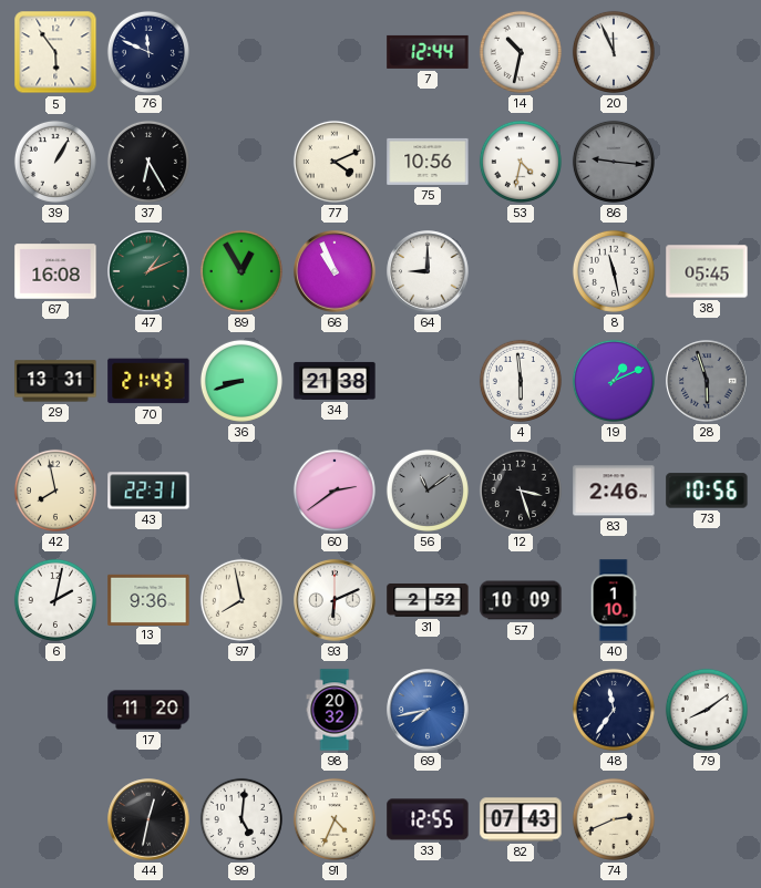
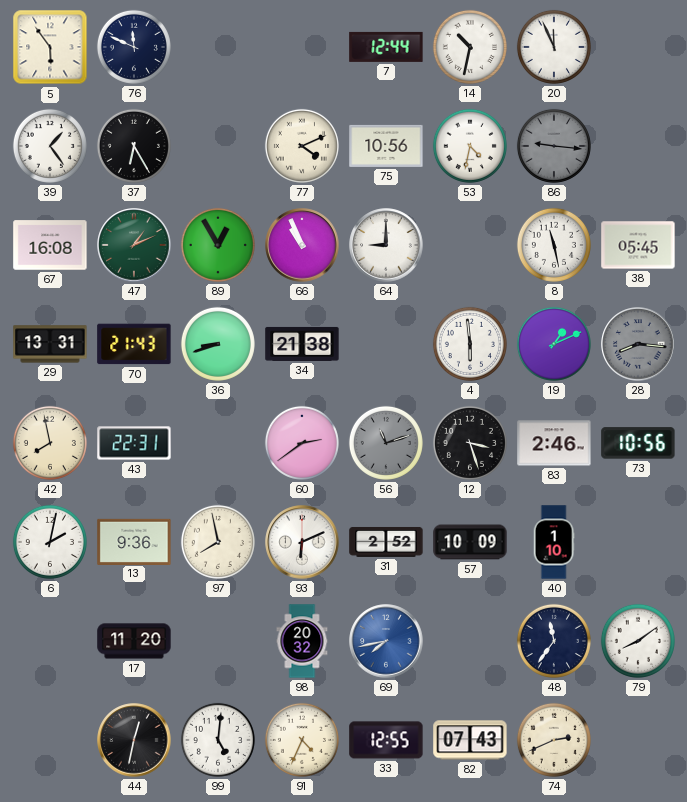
39: 1:05 -> 1:24
28: 5:57 -> 8:16
56: 11:09 -> 11:12
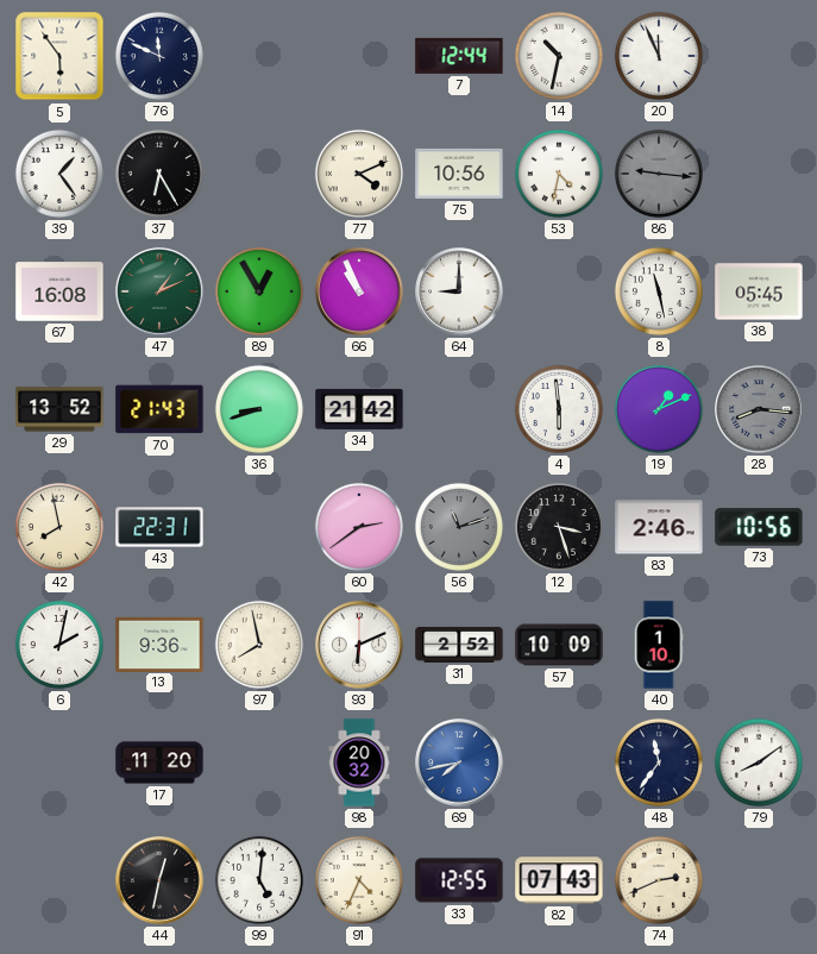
29: 13:31 -> 13:52
34: 21:38 -> 21:42
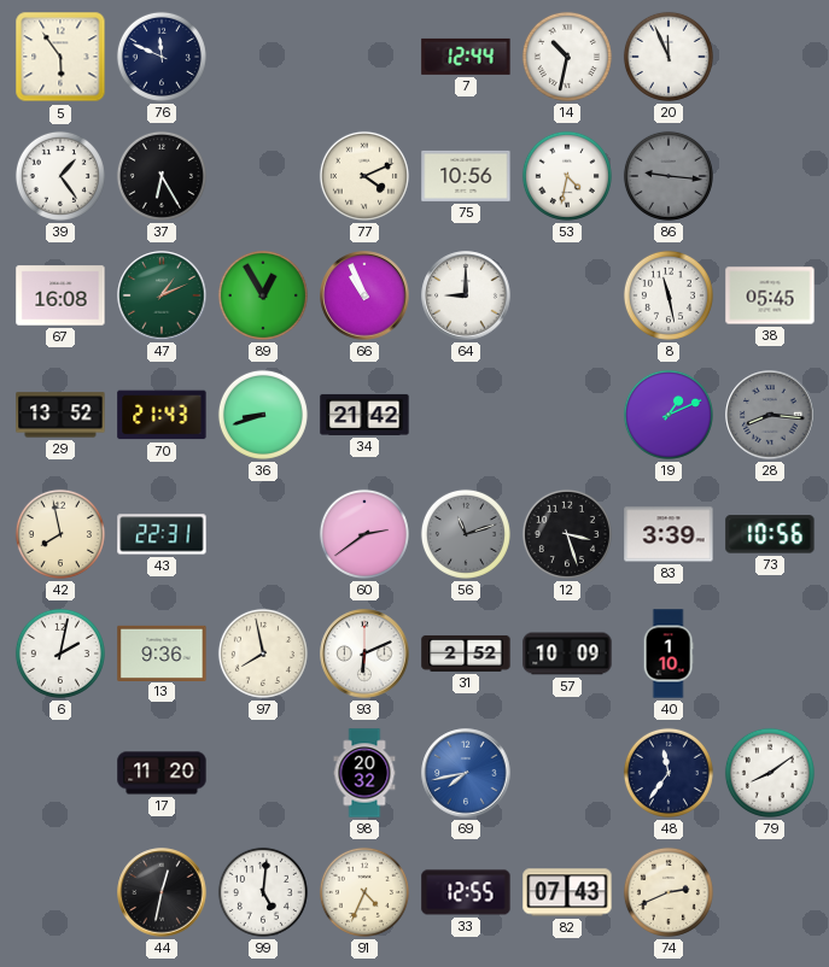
4: 5:59 -> none
83: 2:46 -> 3:39
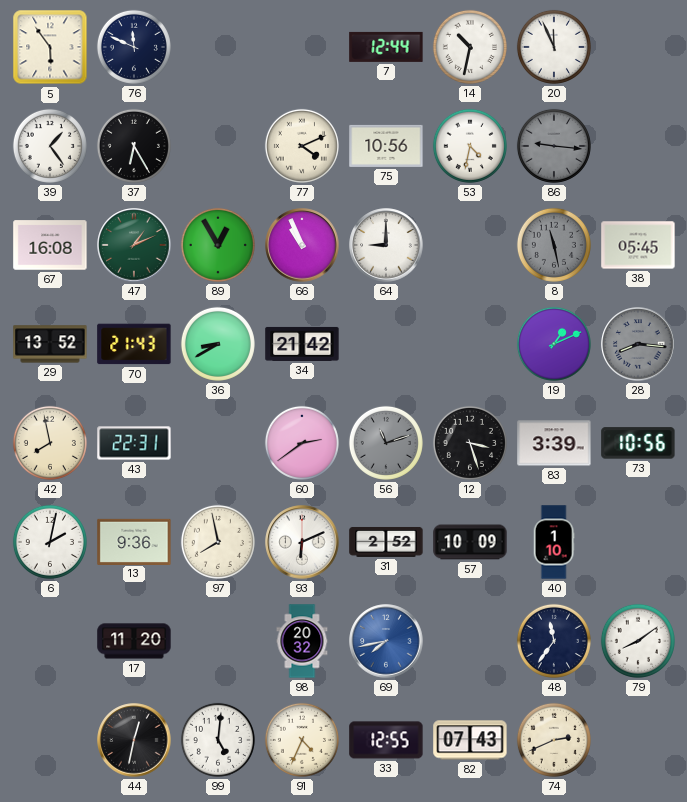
8 dial: white -> grey
36: 8:42 -> 8:40
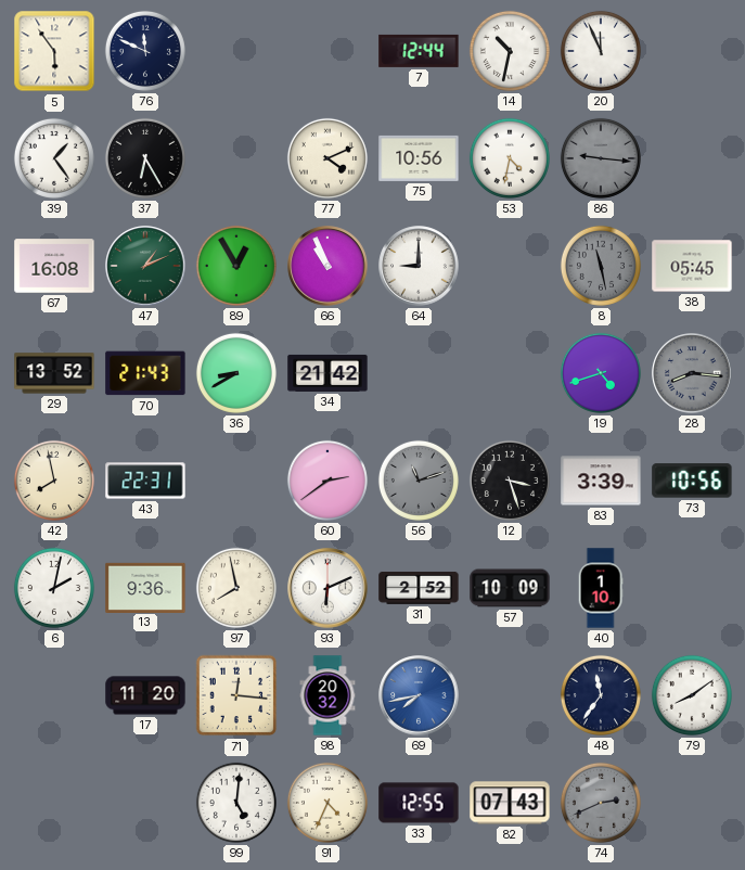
19: 1:11 -> 4:42
71: none -> 12:16
44: 12:32 -> none
74 dial: cream -> grey
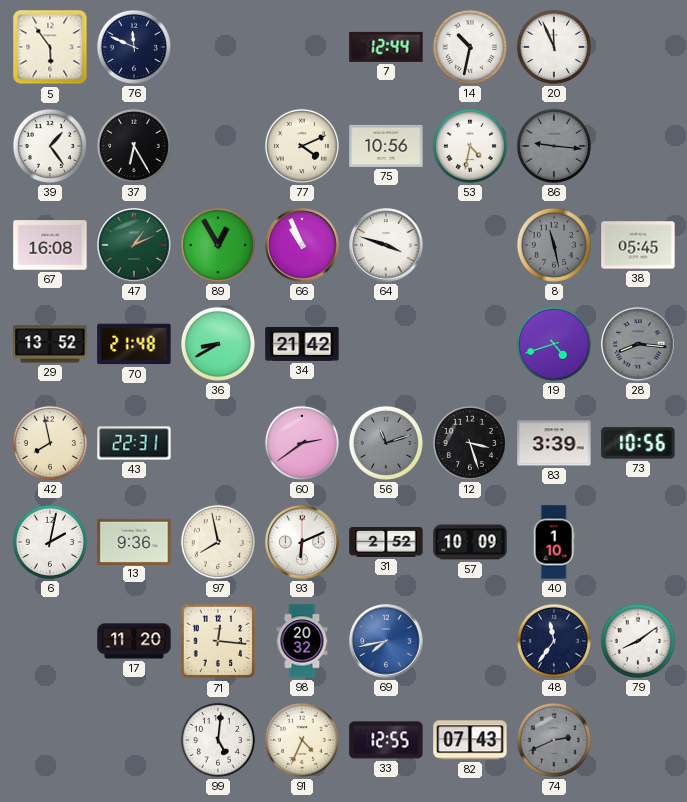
64: 9:00 -> 3:48
70: 21:43 -> 21:48
